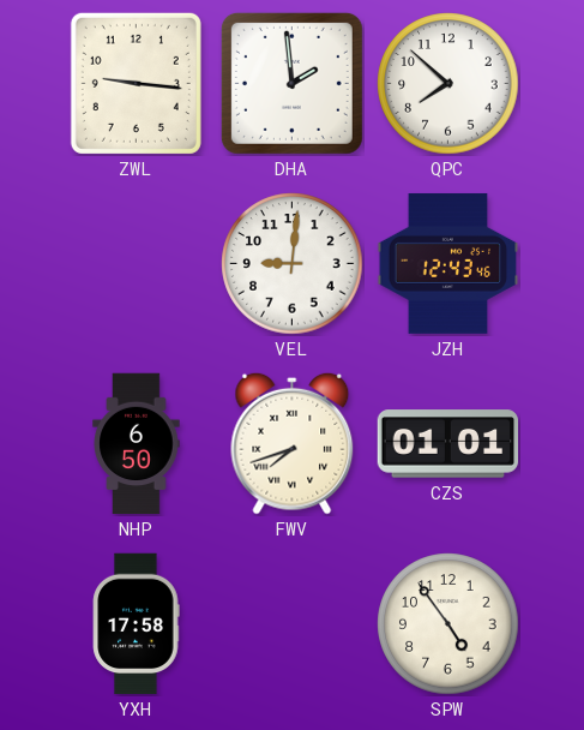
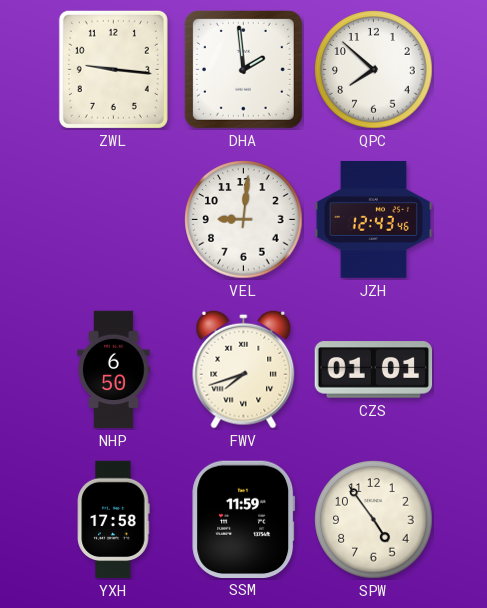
SSM: none -> 11:59
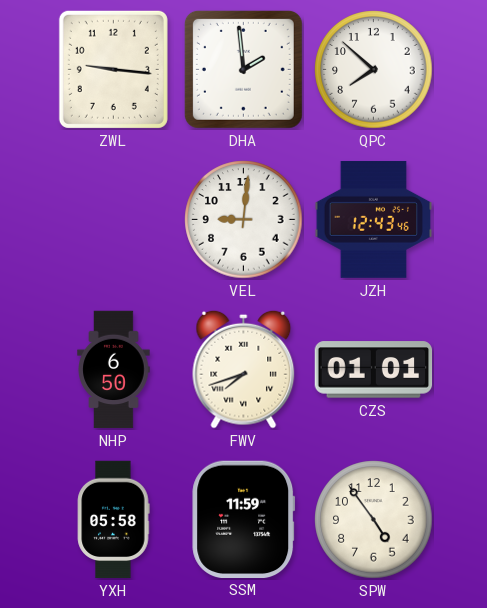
YXH: 17:58 -> 05:58
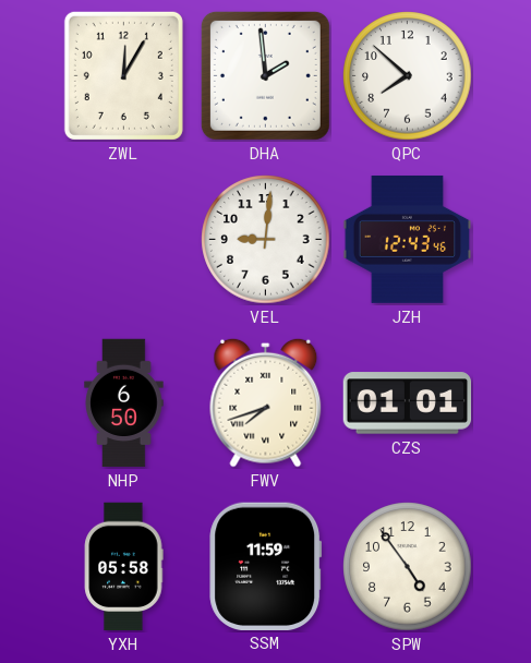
ZWL: 9:16 -> 12:05
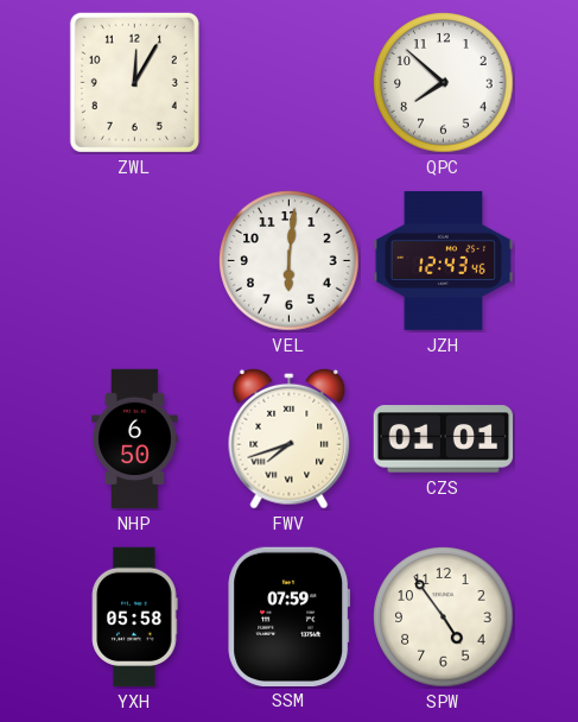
DHA: 1:59 -> none
VEL: 9:01 -> 6:01
SSM: 11:59 -> 07:59
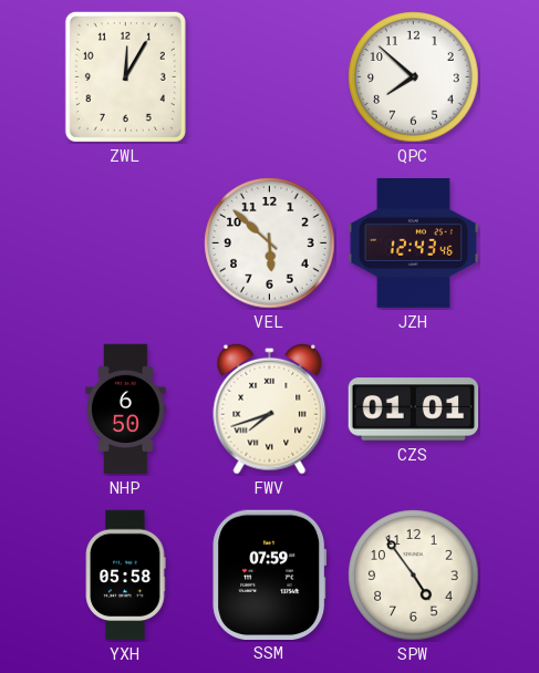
VEL: 6:01 -> 5:52
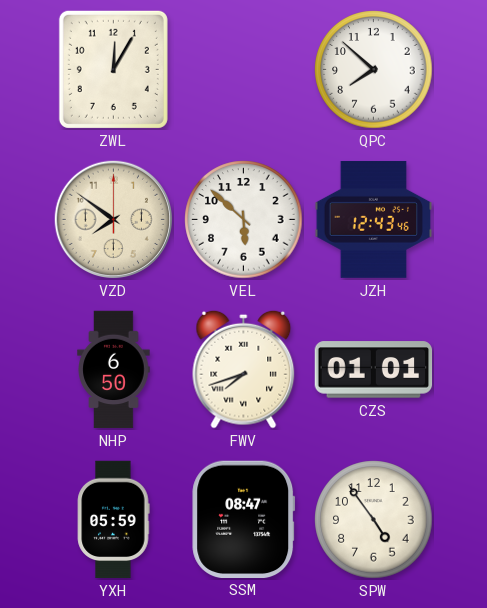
VZD: none -> 7:51
YXH: 05:58 -> 05:59
SSM: 07:59 -> 08:47
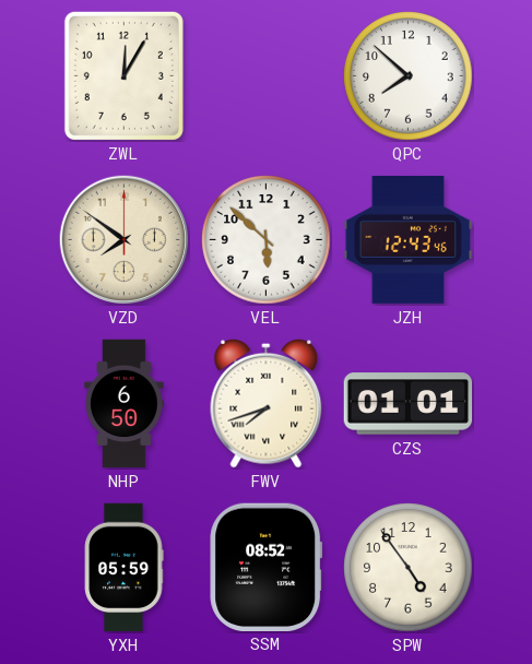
SSM: 08:47 -> 08:52
